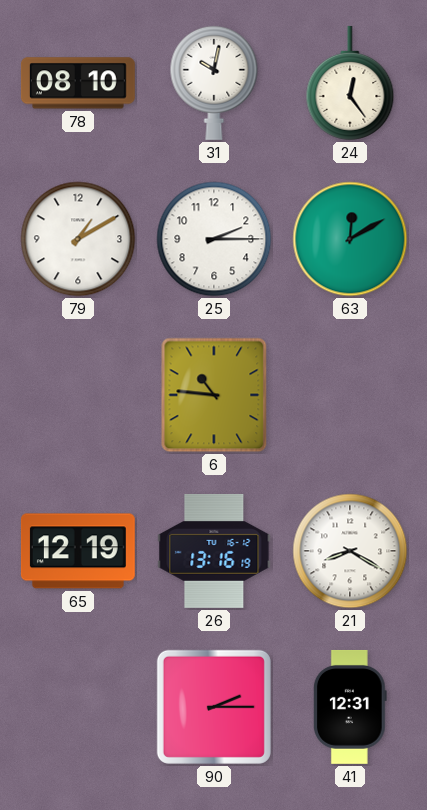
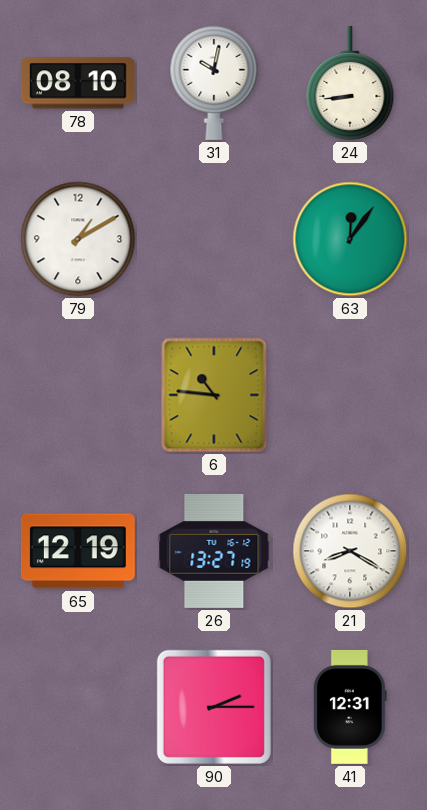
24: 12:24 -> 8:44
25: 2:15 -> none
63: 12:10 -> 12:06
26: 13:16 -> 13:27
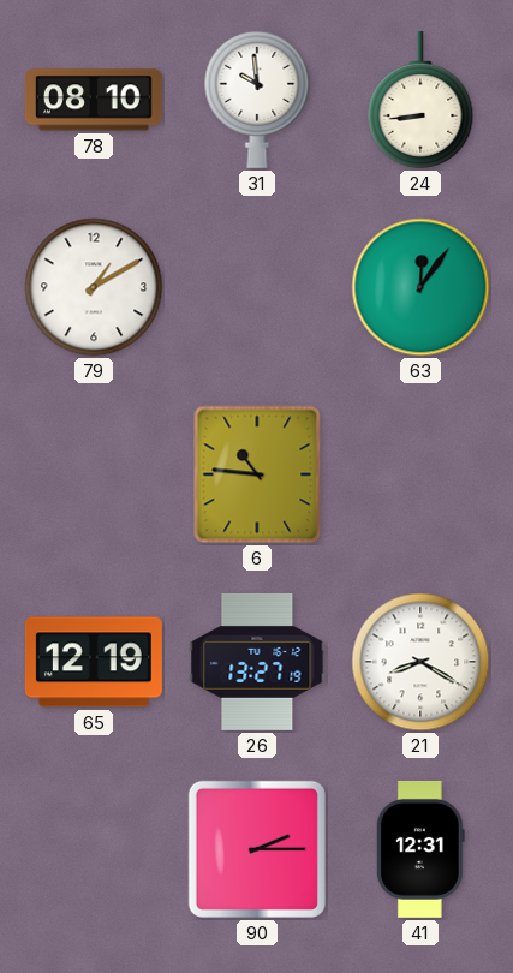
31: 10:02 -> 9:59
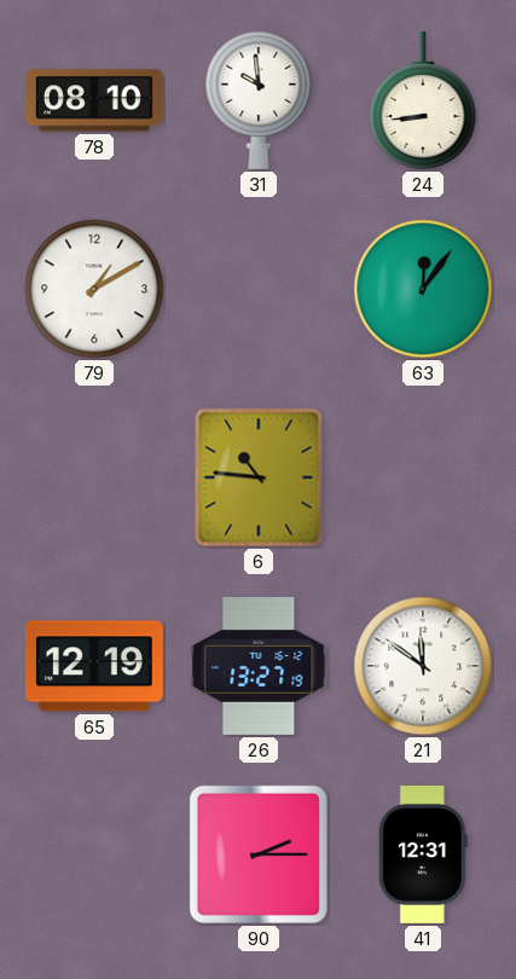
21: 8:20 -> 11:51
